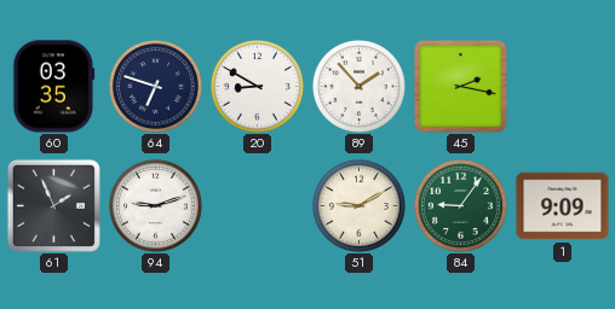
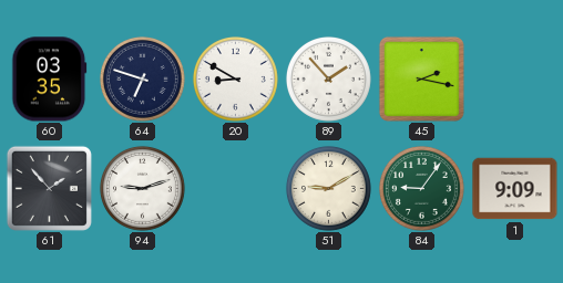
61: 1:56 -> 1:53
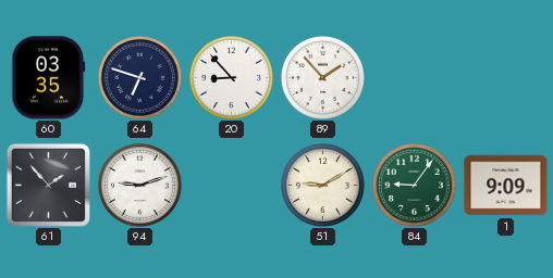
20: 8:50 -> 8:53
45: 2:17 -> none
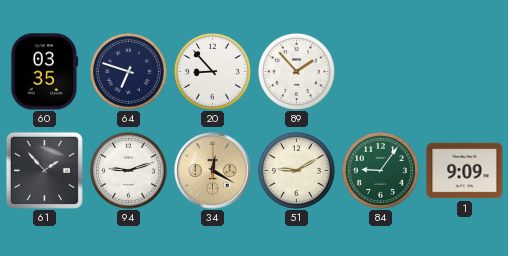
34: none -> 12:20
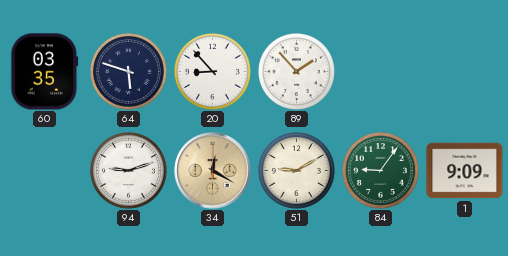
64: 6:48 -> 5:48
61: 1:53 -> none
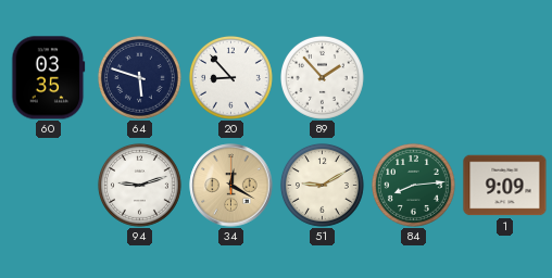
84: 9:06 -> 8:14
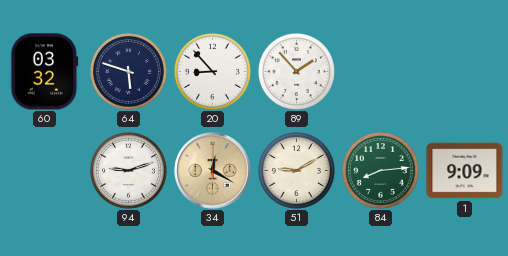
60: 03:35 -> 03:32
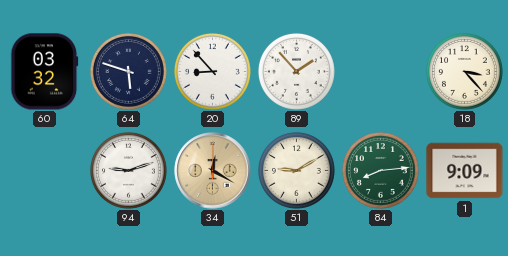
18: none -> 3:23
